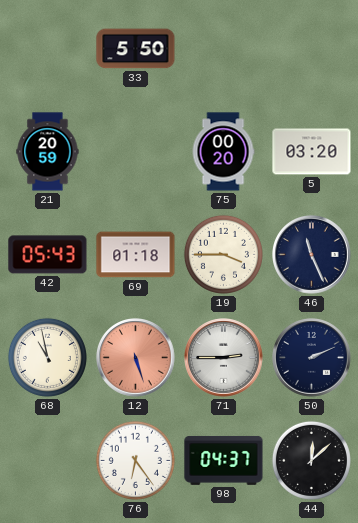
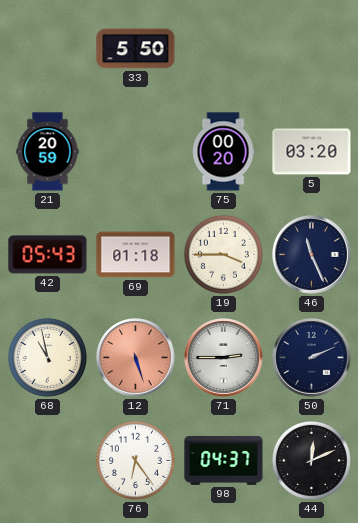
44: 12:08 -> 12:11
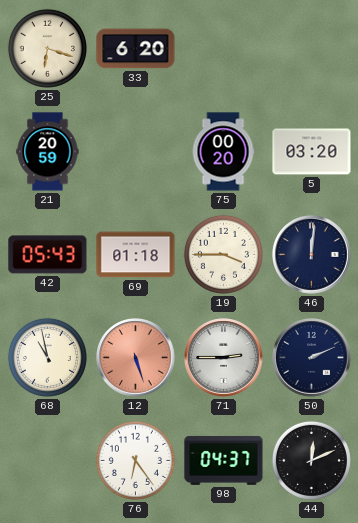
25: none -> 6:18
33: 5:50 -> 6:20
46: 11:26 -> 12:01
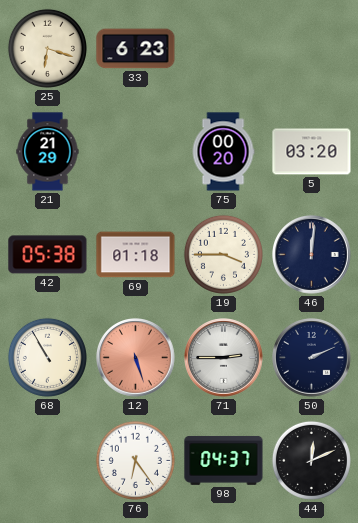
33: 6:20 -> 6:23
21: 20:59 -> 21:29
42: 05:43 -> 05:38
68: 10:58 -> 10:55
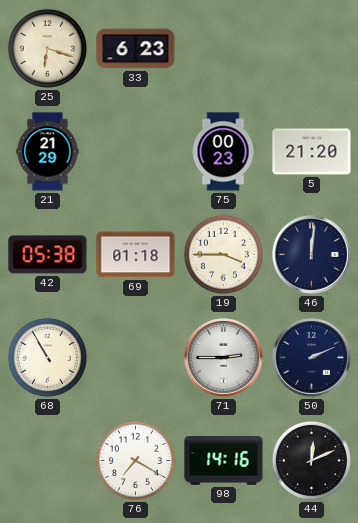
75: 00:20 -> 00:23
5: 03:20 -> 21:20
12: 5:27 -> none
76: 6:24 -> 7:20
98: 04:37 -> 14:16
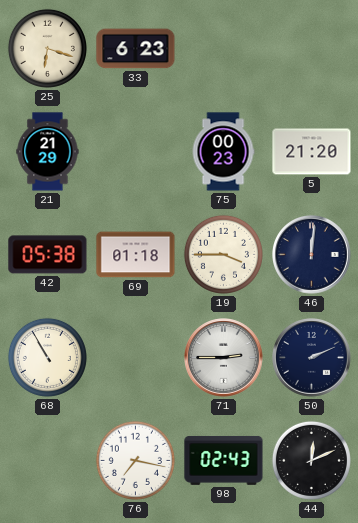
76: 7:20 -> 7:17
98: 14:16 -> 02:43
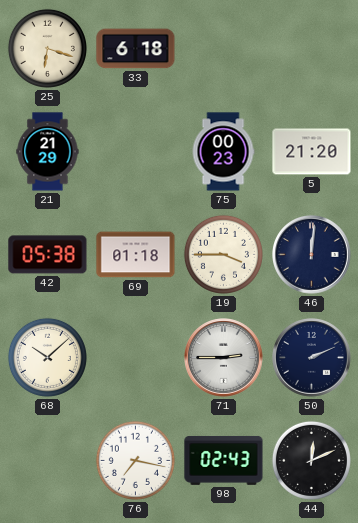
33: 6:23 -> 6:18
68: 10:55 -> 10:08
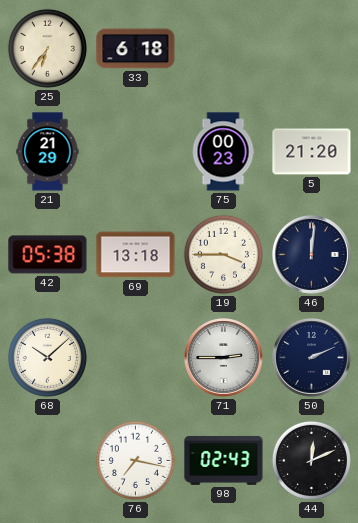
25: 6:18 -> 6:36
69: 01:18 -> 13:18
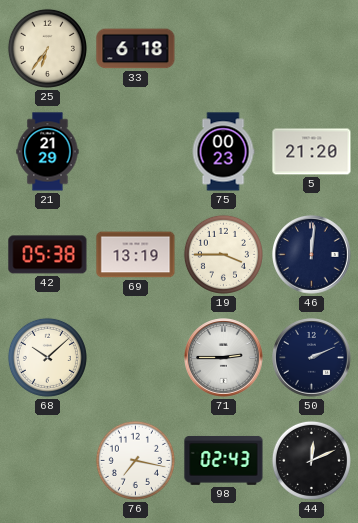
69: 13:18 -> 13:19
